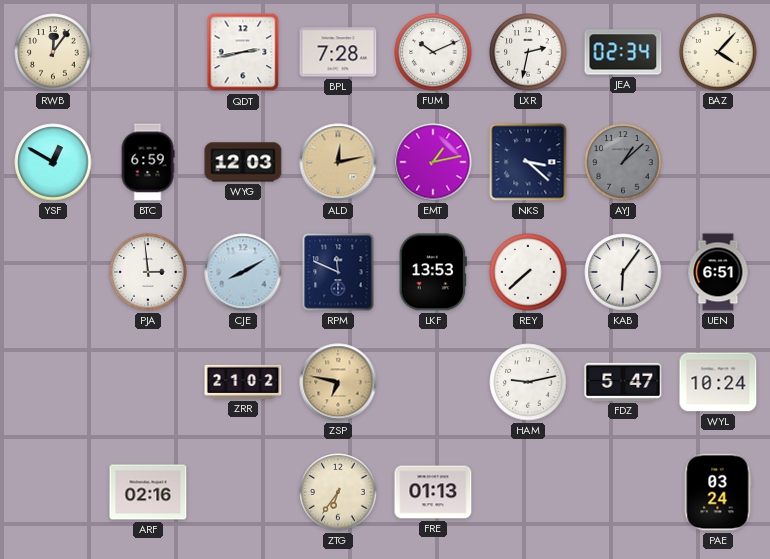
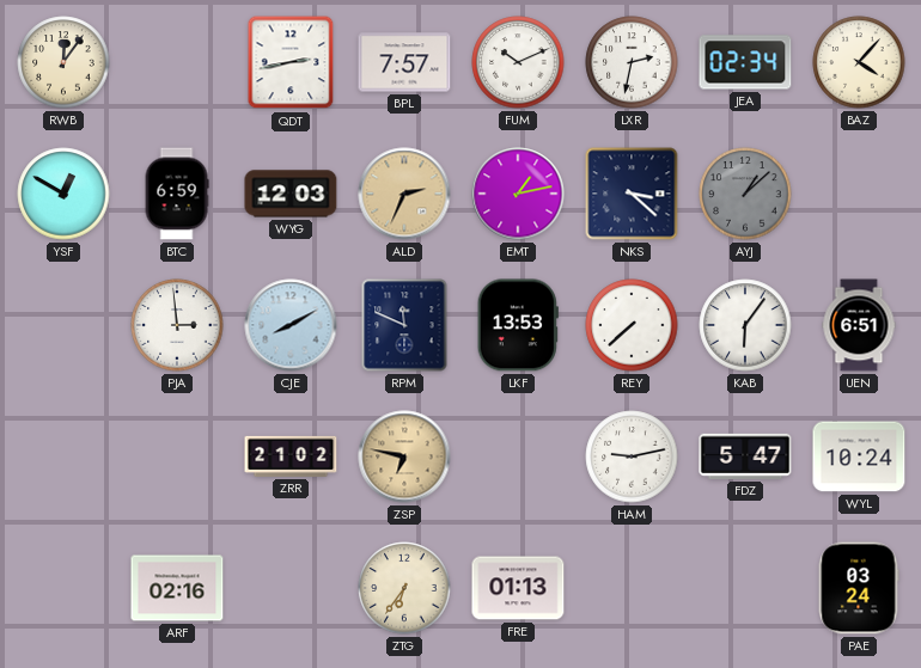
BPL: 7:28 -> 7:57
ALD: 12:13 -> 2:34
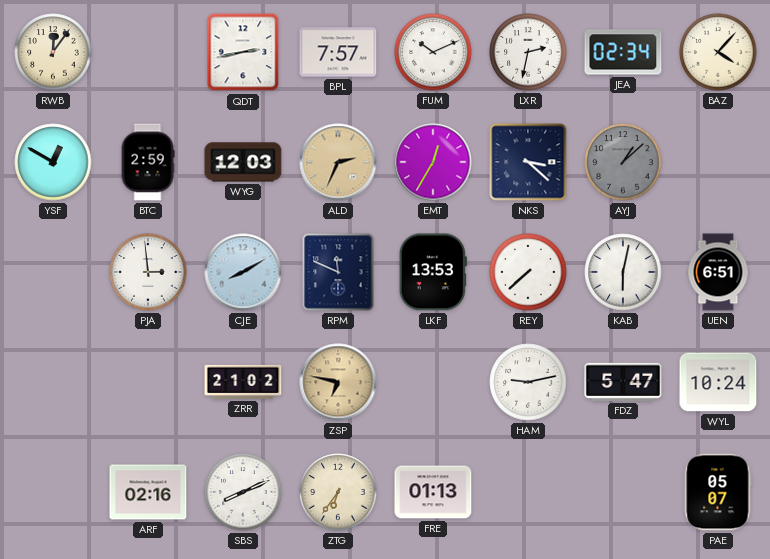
BTC: 6:59 -> 2:59
EMT: 1:13 -> 12:35
KAB: 6:06 -> 6:02
SBS: none -> 8:11
PAE: 03:24 -> 05:07
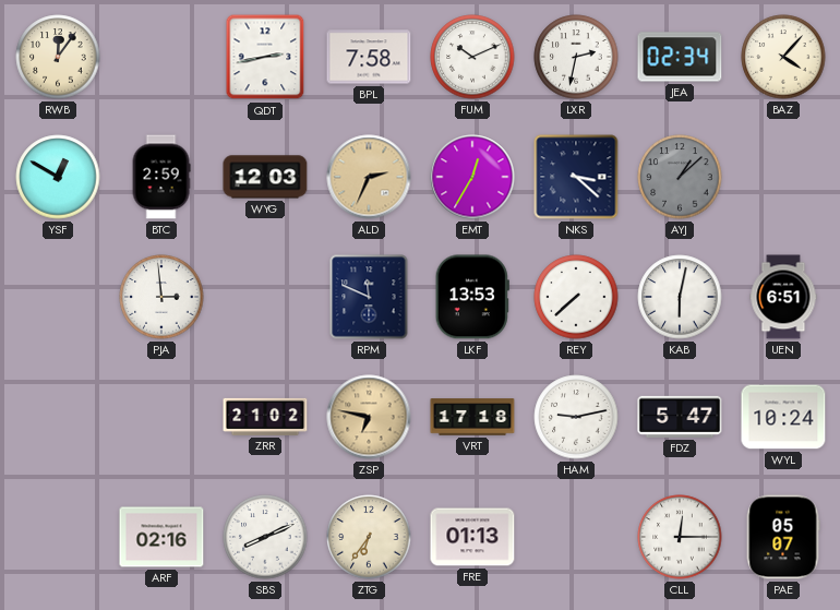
BPL: 7:57 -> 7:58
CJE: 8:10 -> none
VRT: none -> 17:18
CLL: none -> 12:15
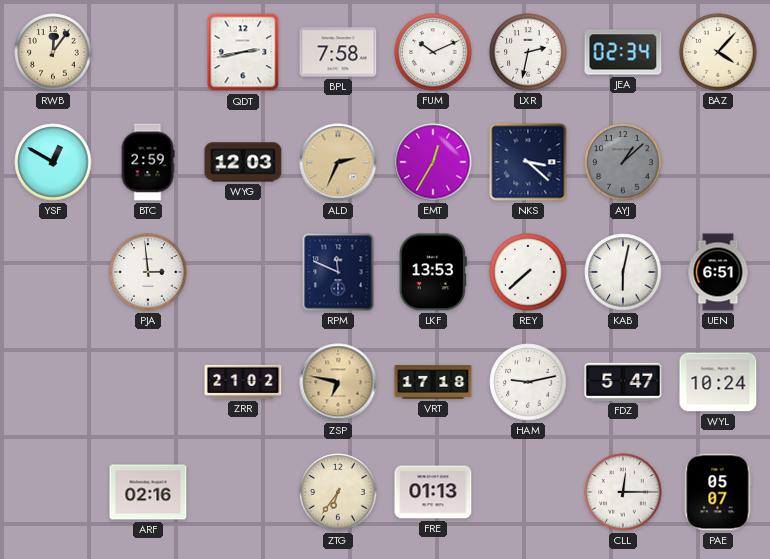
SBS: 8:11 -> none
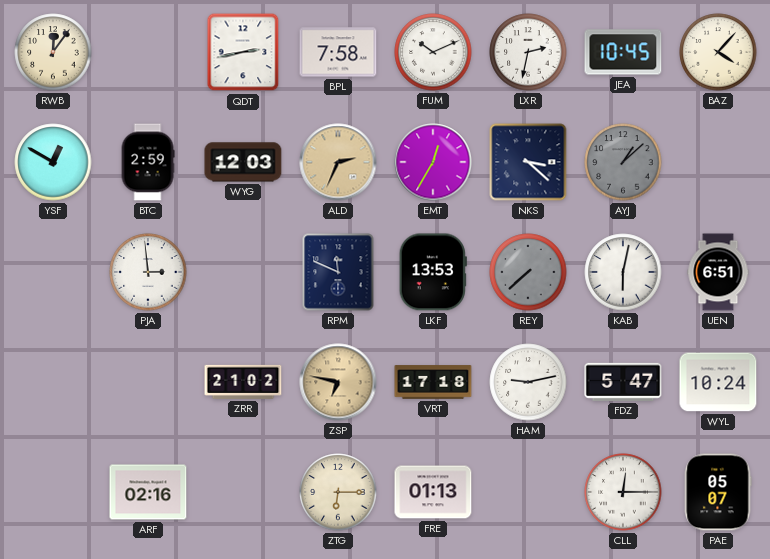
JEA: 02:34 -> 10:45
REY dial: white -> grey
ZTG: 6:36 -> 6:15
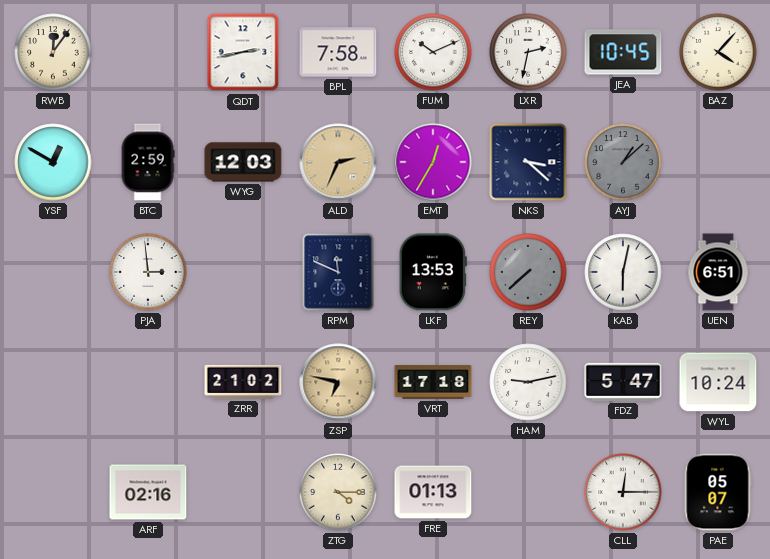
ZTG: 6:15 -> 4:15
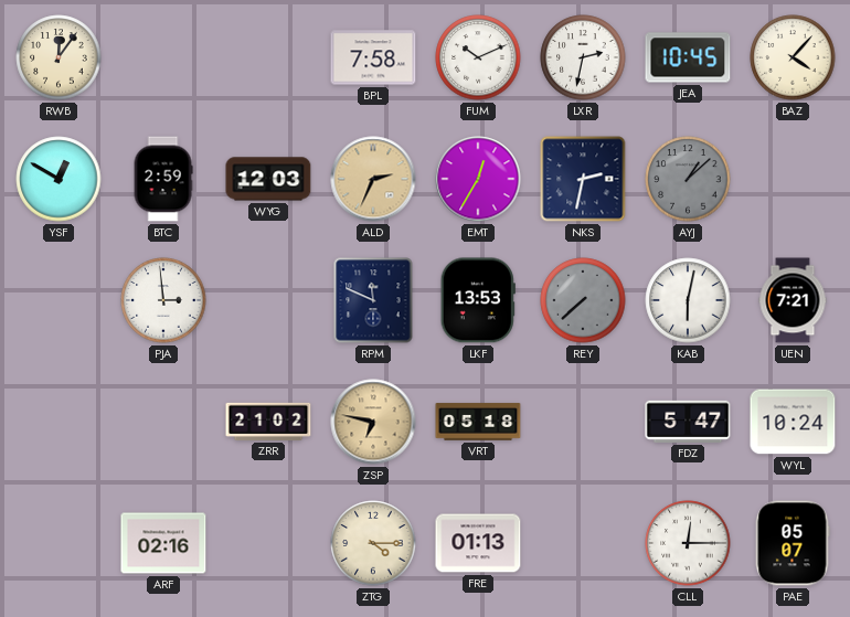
QDT: 2:43 -> none
NKS: 3:22 -> 2:32
UEN: 6:51 -> 7:21
VRT: 17:18 -> 05:18
HAM: 9:13 -> none
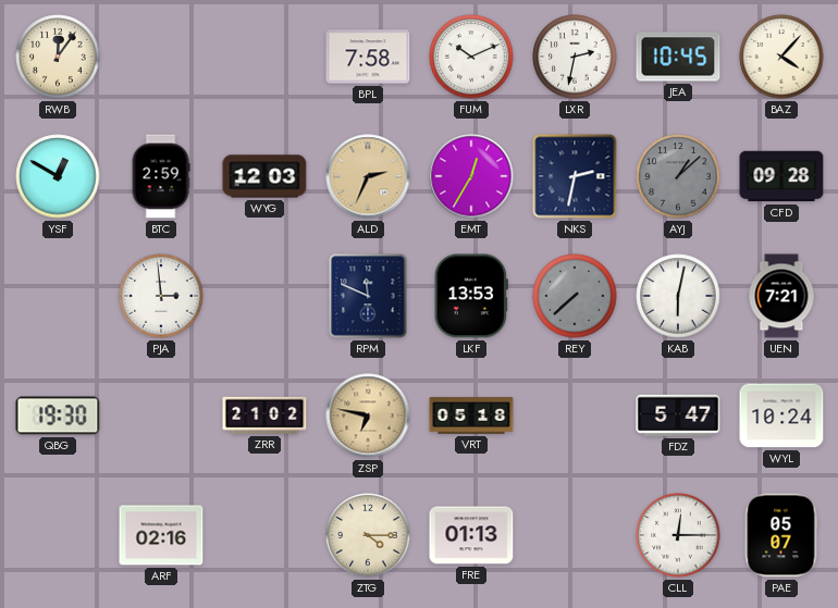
CFD: none -> 09:28
QBG: none -> 19:30
